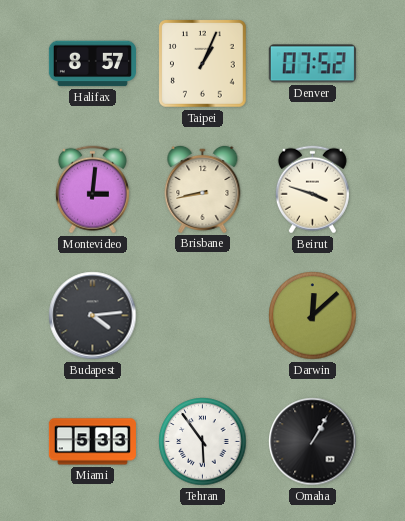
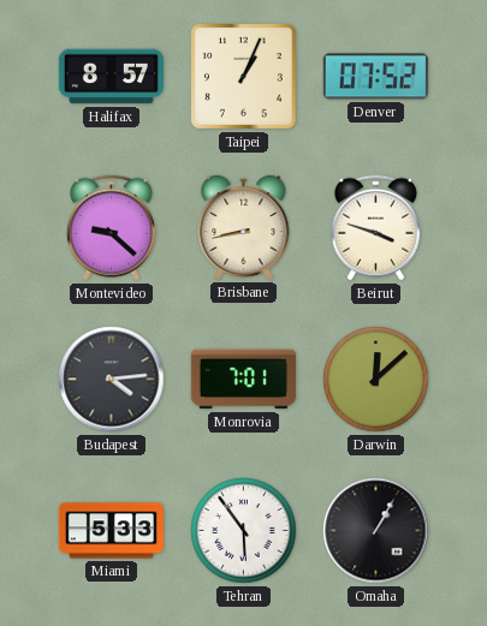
Montevideo: 3:01 -> 9:22
Monrovia: none -> 7:01
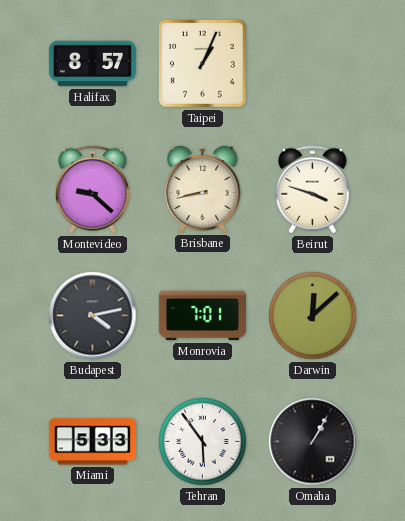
Denver: 07:52 -> none
Budapest: 4:14 -> 4:13
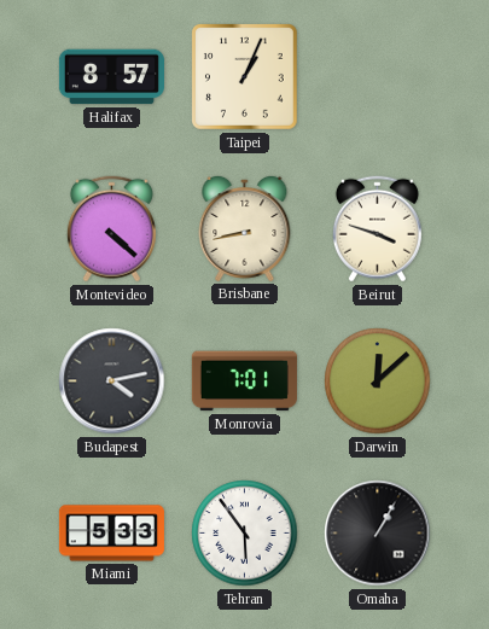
Montevideo: 9:22 -> 4:22
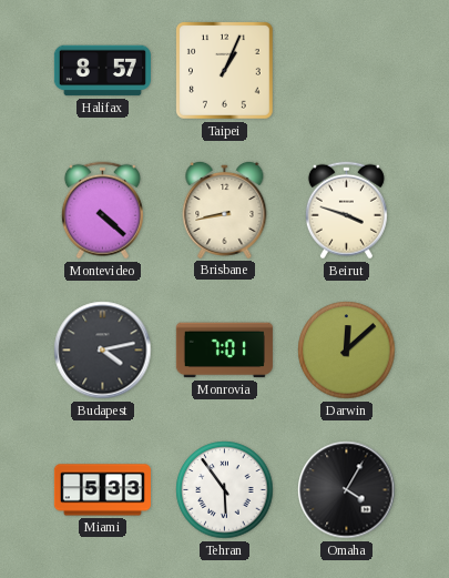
Omaha: 1:05 -> 4:05
